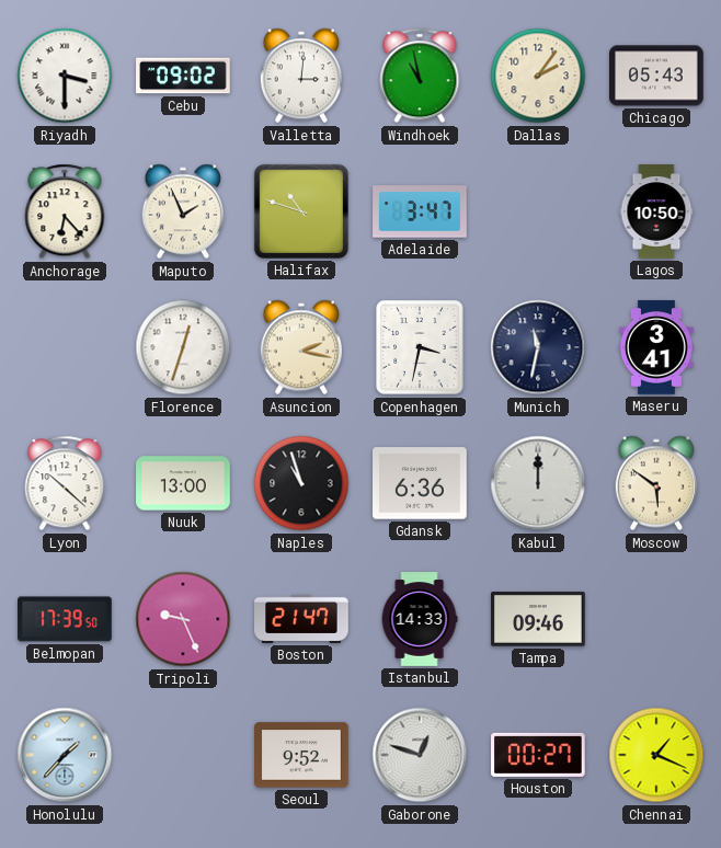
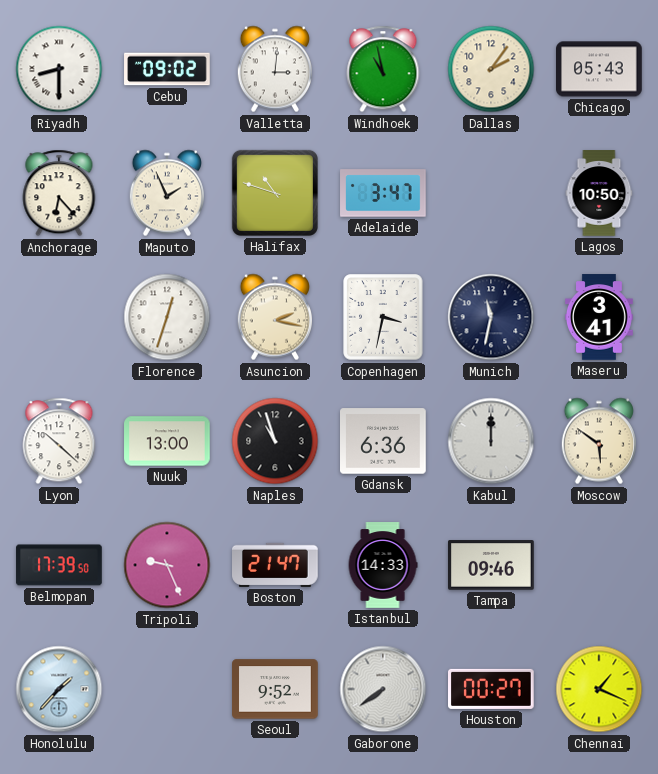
Riyadh: 3:30 -> 8:30
Gaborone: 12:48 -> 7:39
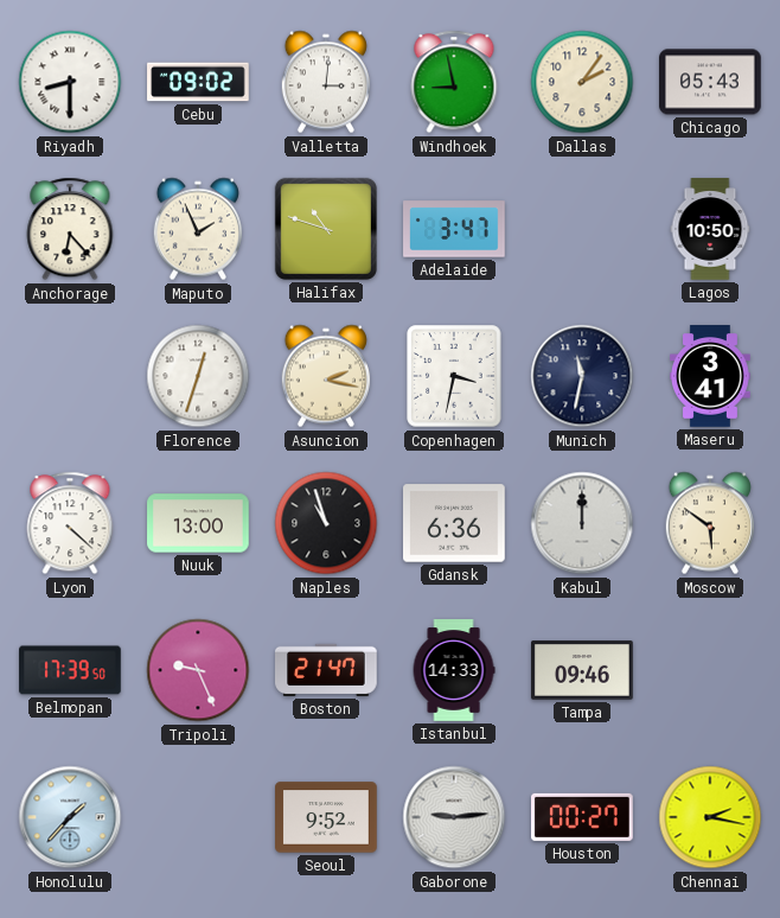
Windhoek: 10:58 -> 8:58
Lyon: 10:22 -> 4:22
Gaborone: 7:39 -> 9:14
Chennai: 1:19 -> 2:17
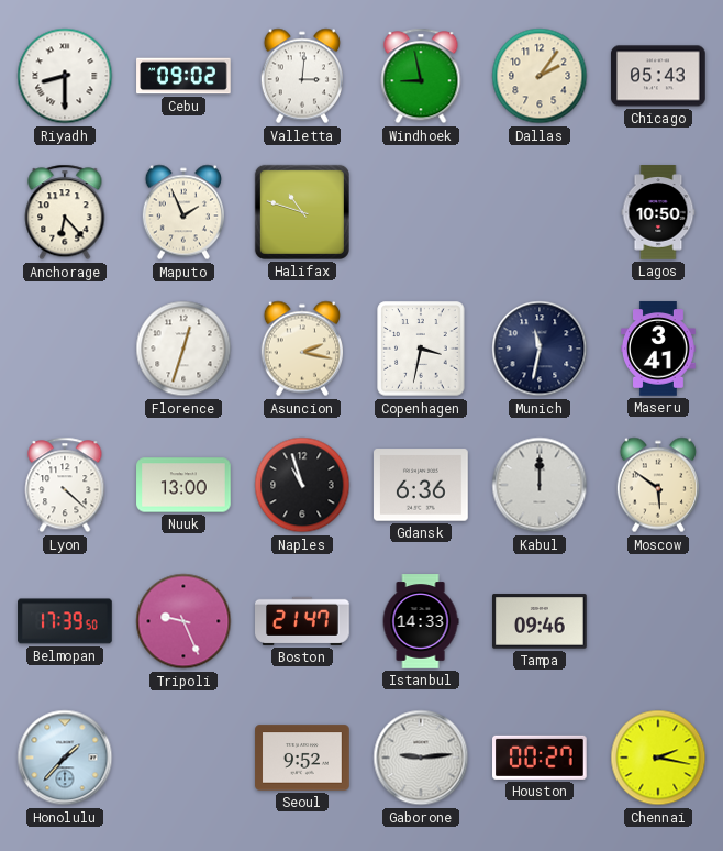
Adelaide: 3:47 -> none
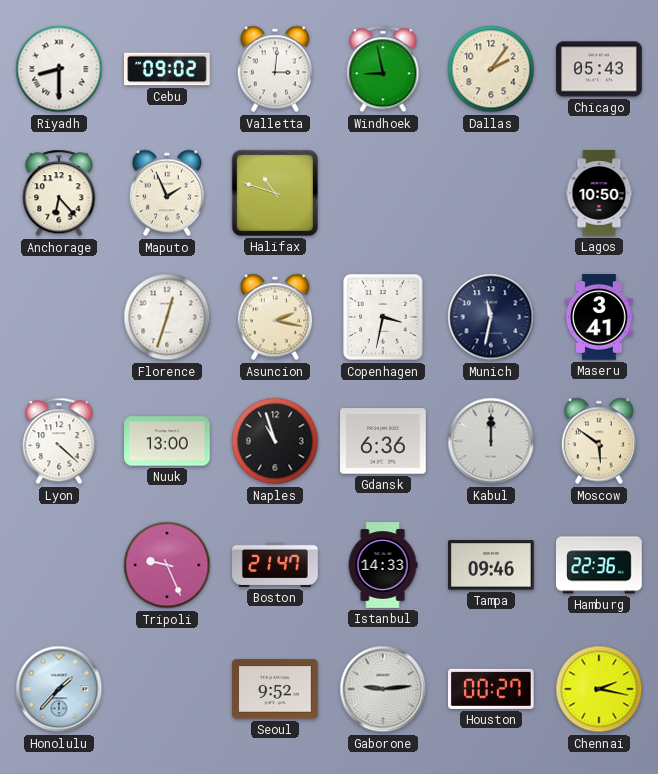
Belmopan: 17:39 -> none
Hamburg: none -> 22:36
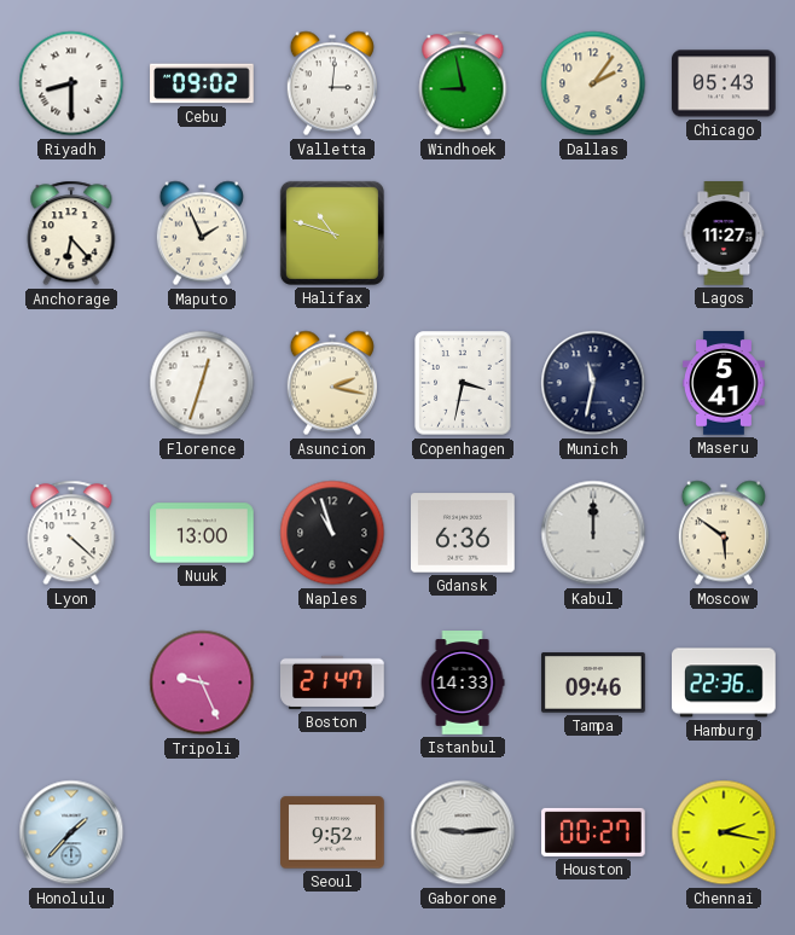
Lagos: 10:50 -> 11:27
Maseru: 3:41 -> 5:41
